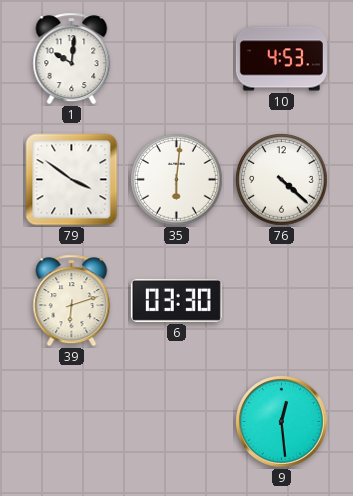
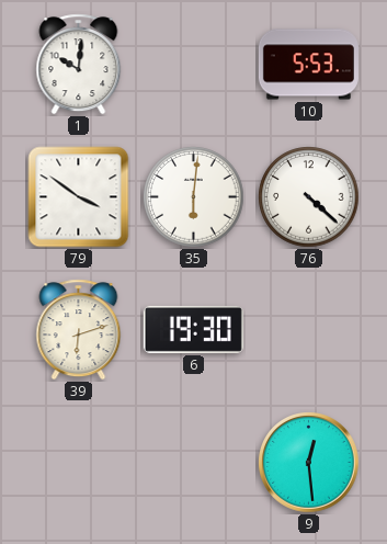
10: 4:53 -> 5:53
6: 03:30 -> 19:30
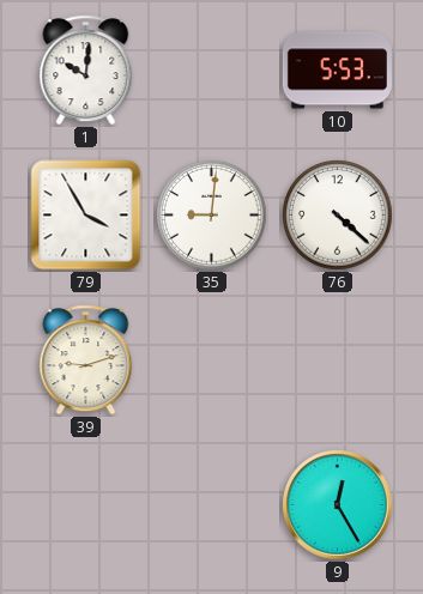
79: 3:51 -> 3:55
35: 6:01 -> 9:01
39: 6:12 -> 9:12
6: 19:30 -> none
9: 12:29 -> 12:25
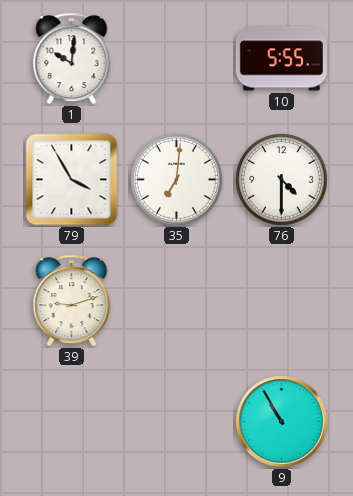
10: 5:53 -> 5:55
35: 9:01 -> 7:01
76: 4:22 -> 4:30
9: 12:25 -> 10:55
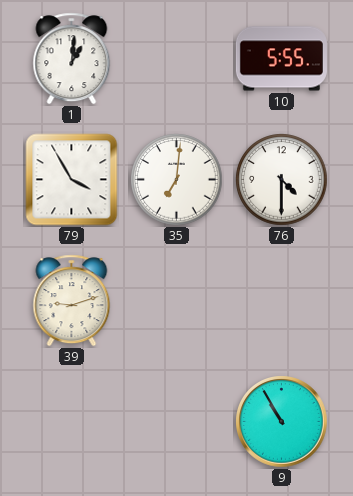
1: 10:01 -> 1:01
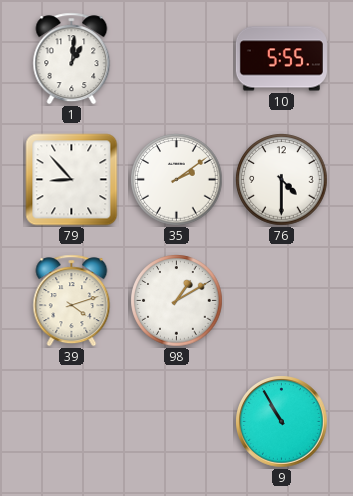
79: 3:55 -> 8:53
35: 7:01 -> 2:09
39: 9:12 -> 4:12
98: none -> 1:10
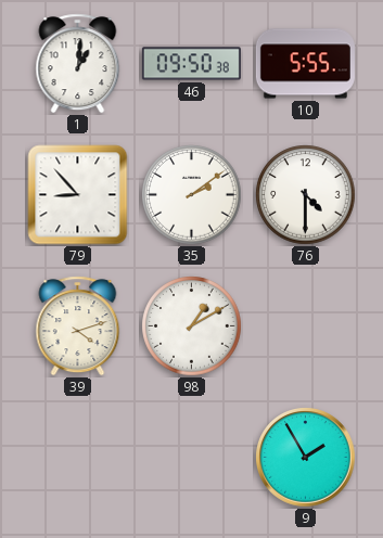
46: none -> 09:50
9: 10:55 -> 1:55
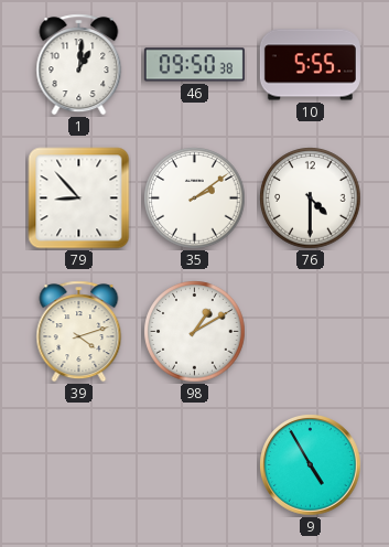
9: 1:55 -> 4:55
